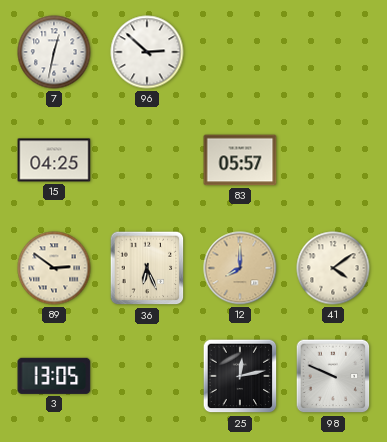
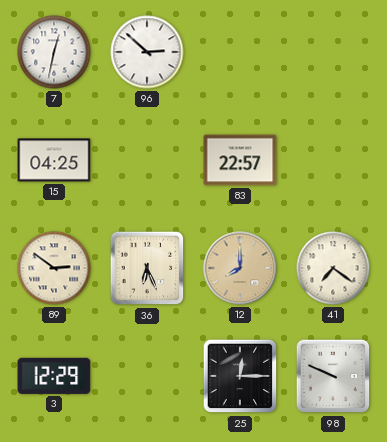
83: 05:57 -> 22:57
41: 4:09 -> 7:21
3: 13:05 -> 12:29
25: 12:13 -> 12:15
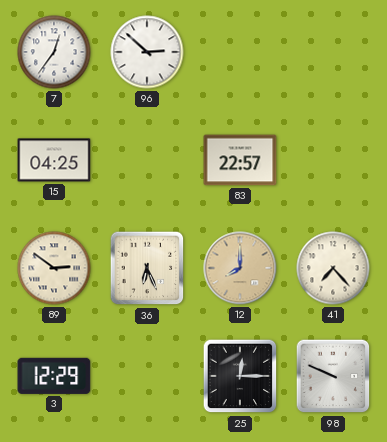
7: 12:32 -> 12:36
41: 7:21 -> 7:23
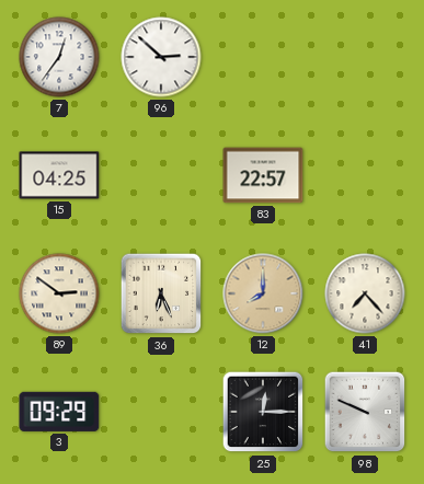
3: 12:29 -> 09:29
